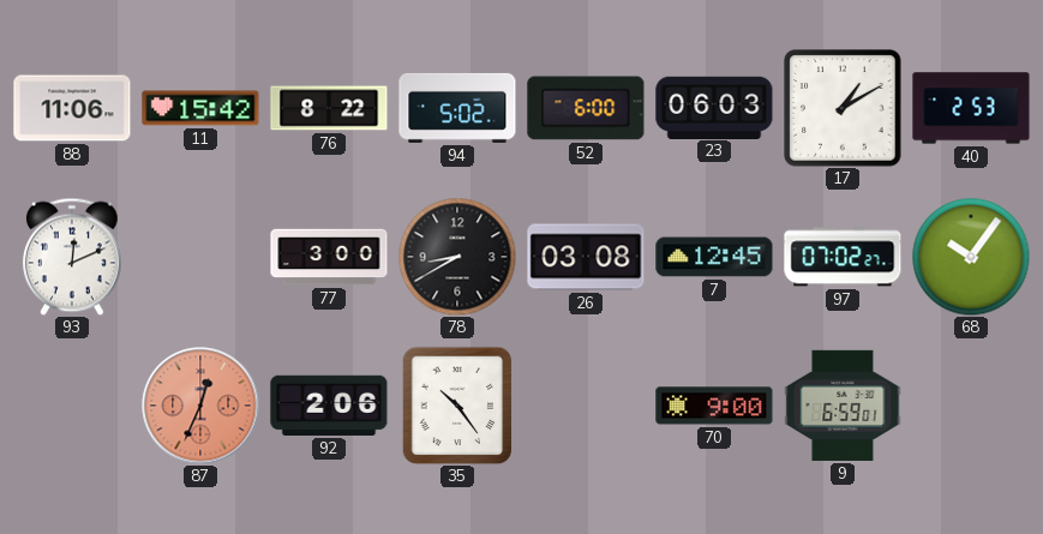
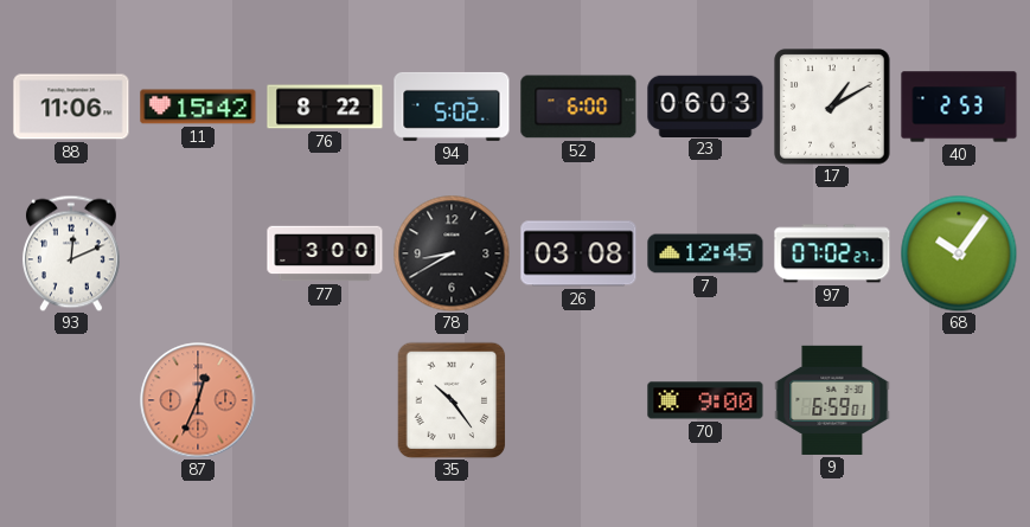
92: 2:06 -> none
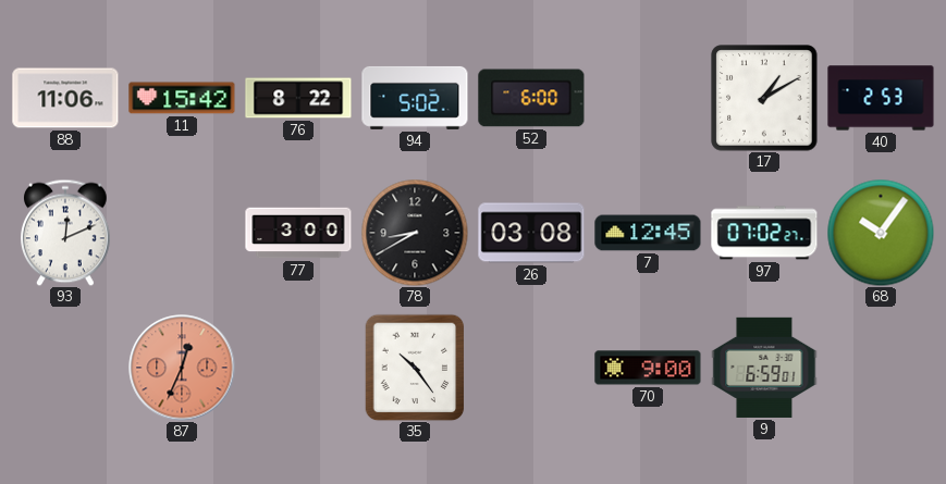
23: 06:03 -> none
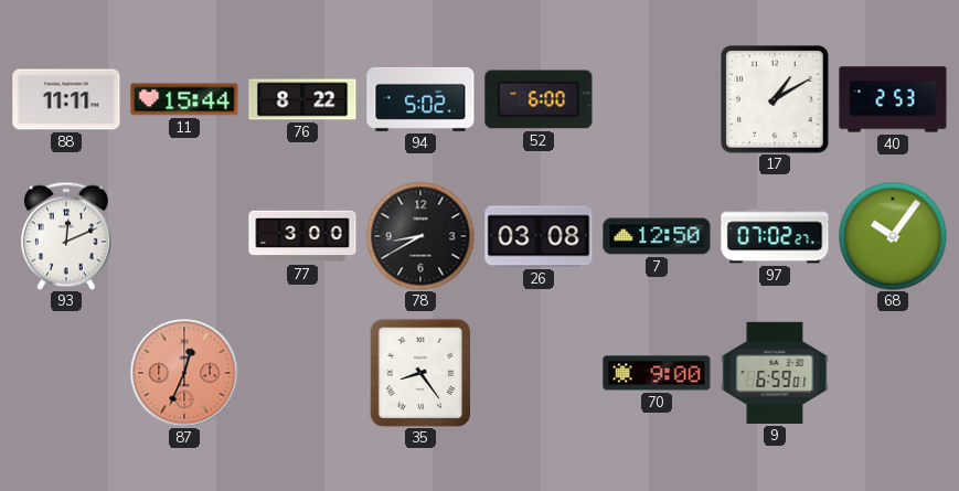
88: 11:06 -> 11:11
11: 15:42 -> 15:44
7: 12:45 -> 12:50
35: 10:24 -> 8:24
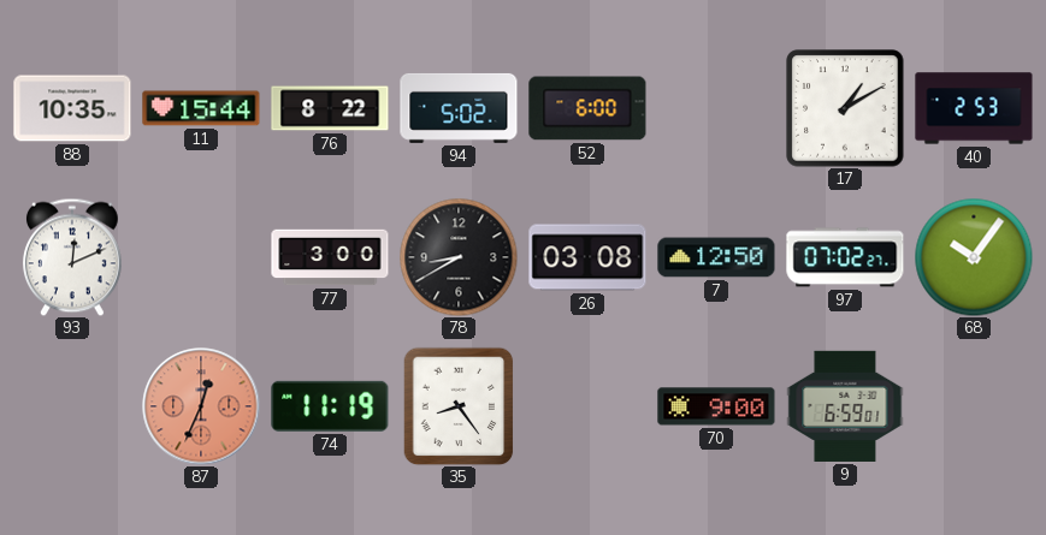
88: 11:11 -> 10:35
74: none -> 11:19
